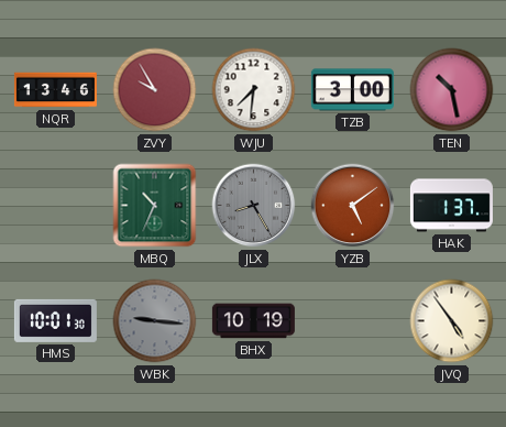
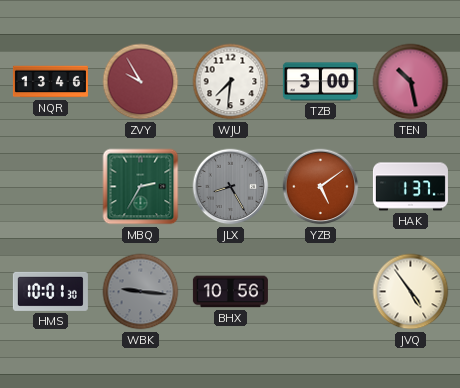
MBQ: 10:34 -> 2:35
BHX: 10:19 -> 10:56
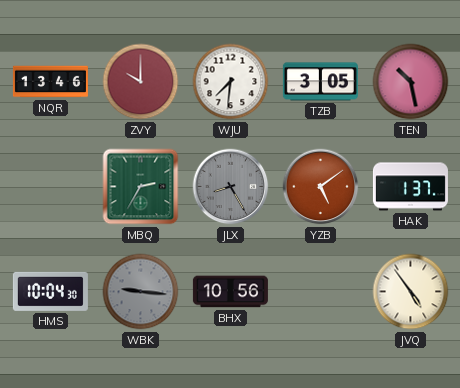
ZVY: 9:55 -> 10:00
TZB: 3:00 -> 3:05
HMS: 10:01 -> 10:04
